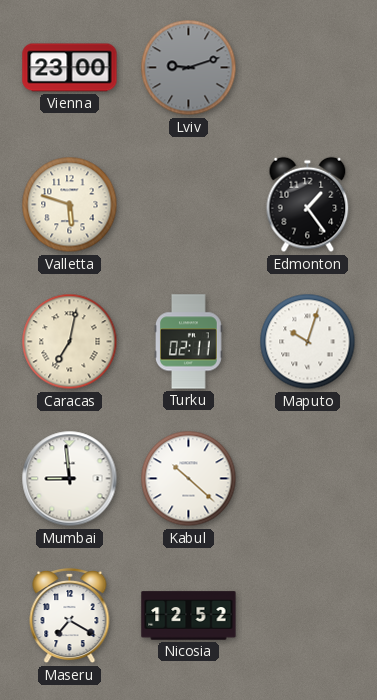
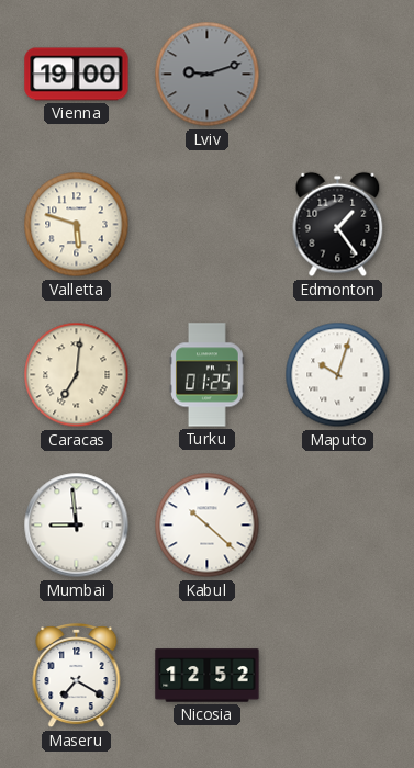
Vienna: 23:00 -> 19:00
Caracas: 7:02 -> 7:01
Turku: 02:11 -> 01:25
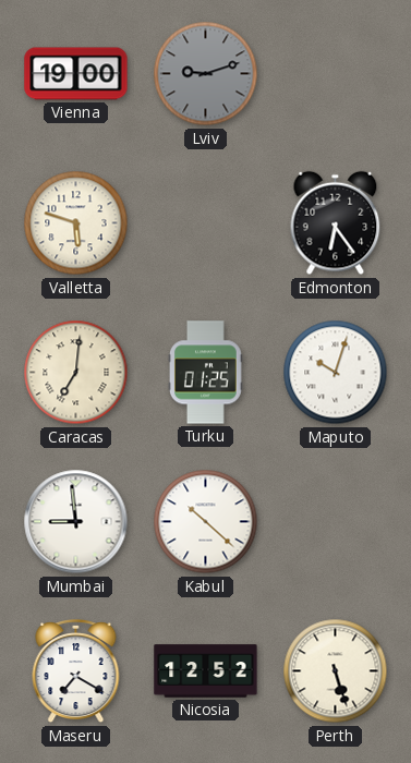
Edmonton: 1:24 -> 6:24
Perth: none -> 5:27
